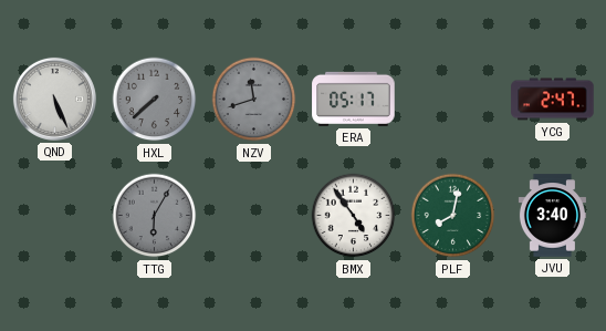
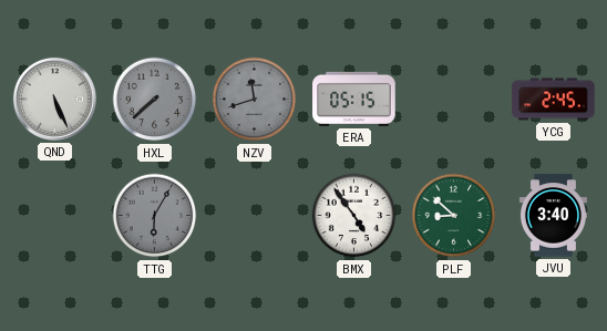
ERA: 05:17 -> 05:15
YCG: 2:47 -> 2:45
PLF: 8:02 -> 8:52
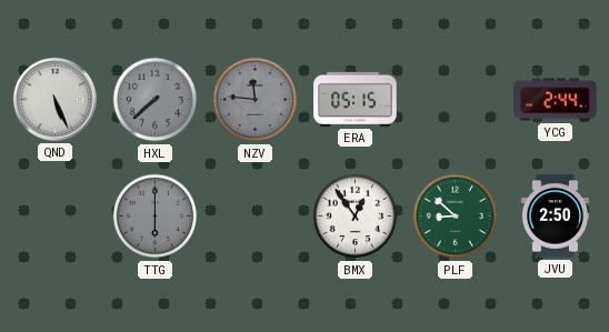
NZV: 11:42 -> 11:46
YCG: 2:45 -> 2:44
TTG: 6:05 -> 6:00
BMX: 4:54 -> 12:54
JVU: 3:40 -> 2:50
